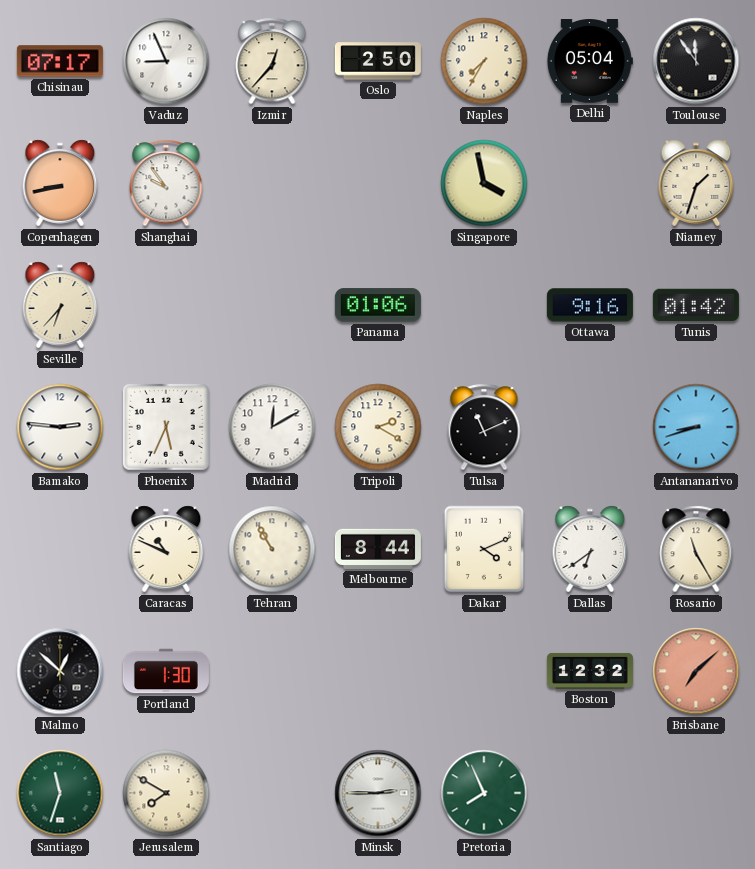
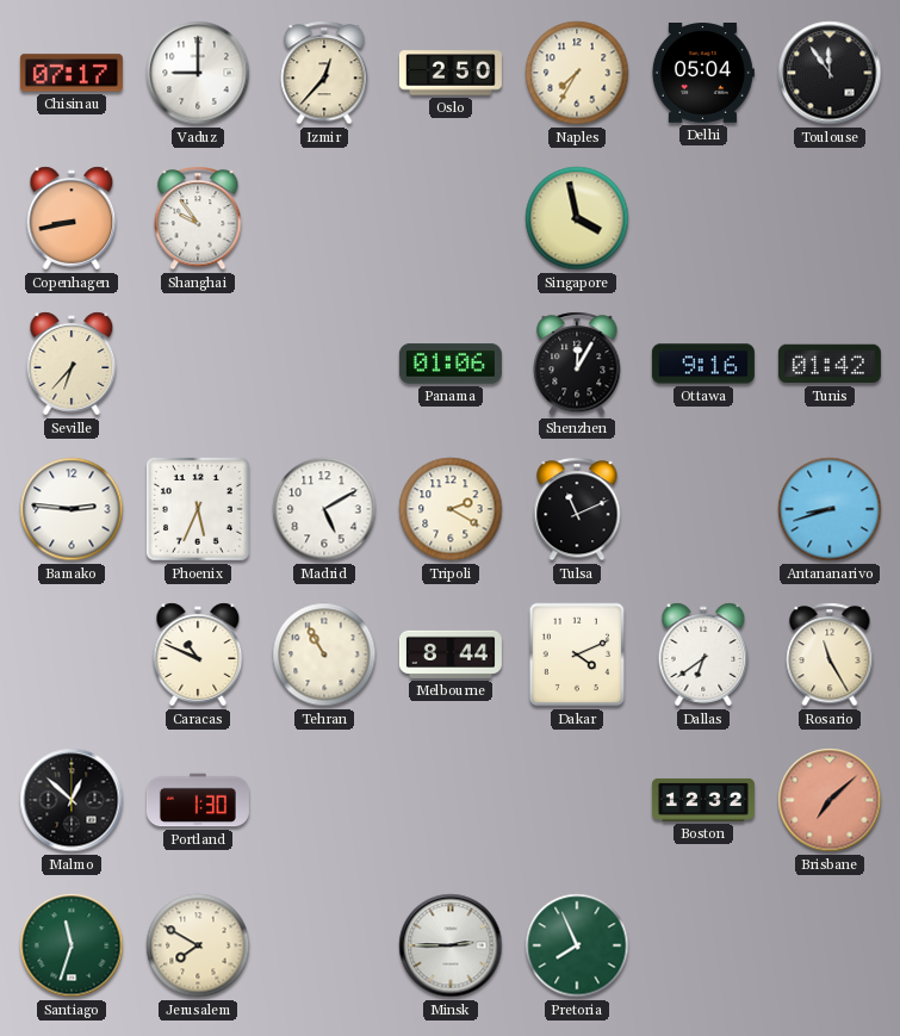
Vaduz: 8:56 -> 9:00
Niamey: 1:33 -> none
Shenzhen: none -> 12:05
Madrid: 12:10 -> 5:10
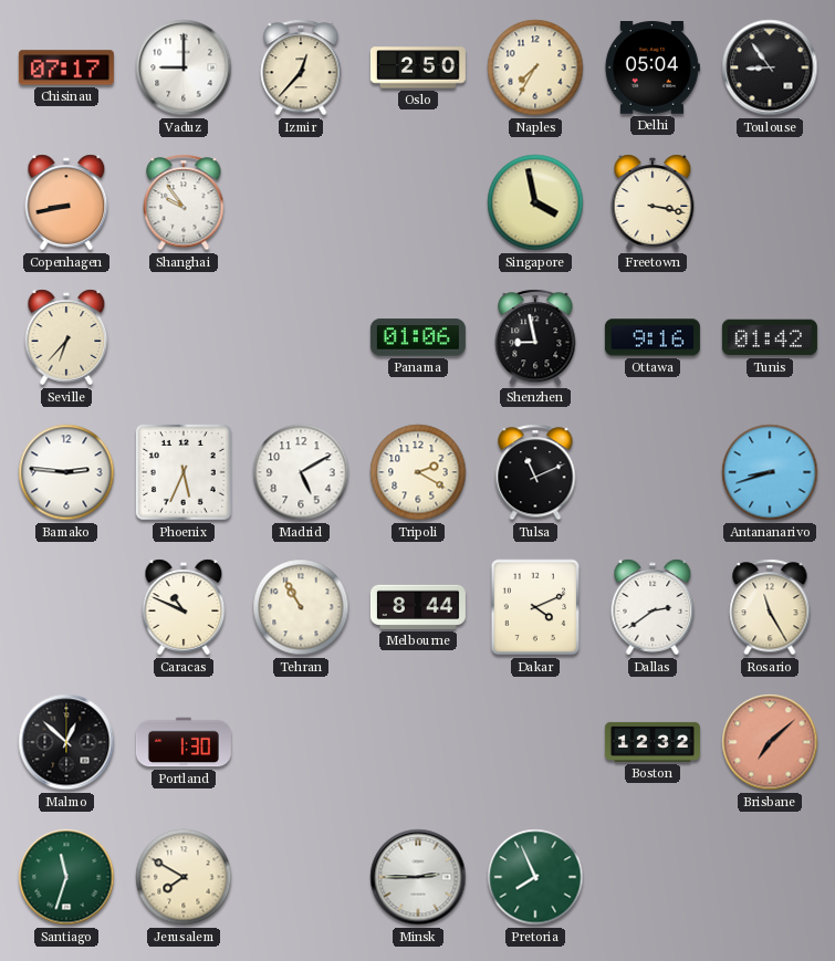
Toulouse: 11:54 -> 8:54
Freetown: none -> 3:17
Shenzhen: 12:05 -> 8:58
Dallas: 6:39 -> 2:39
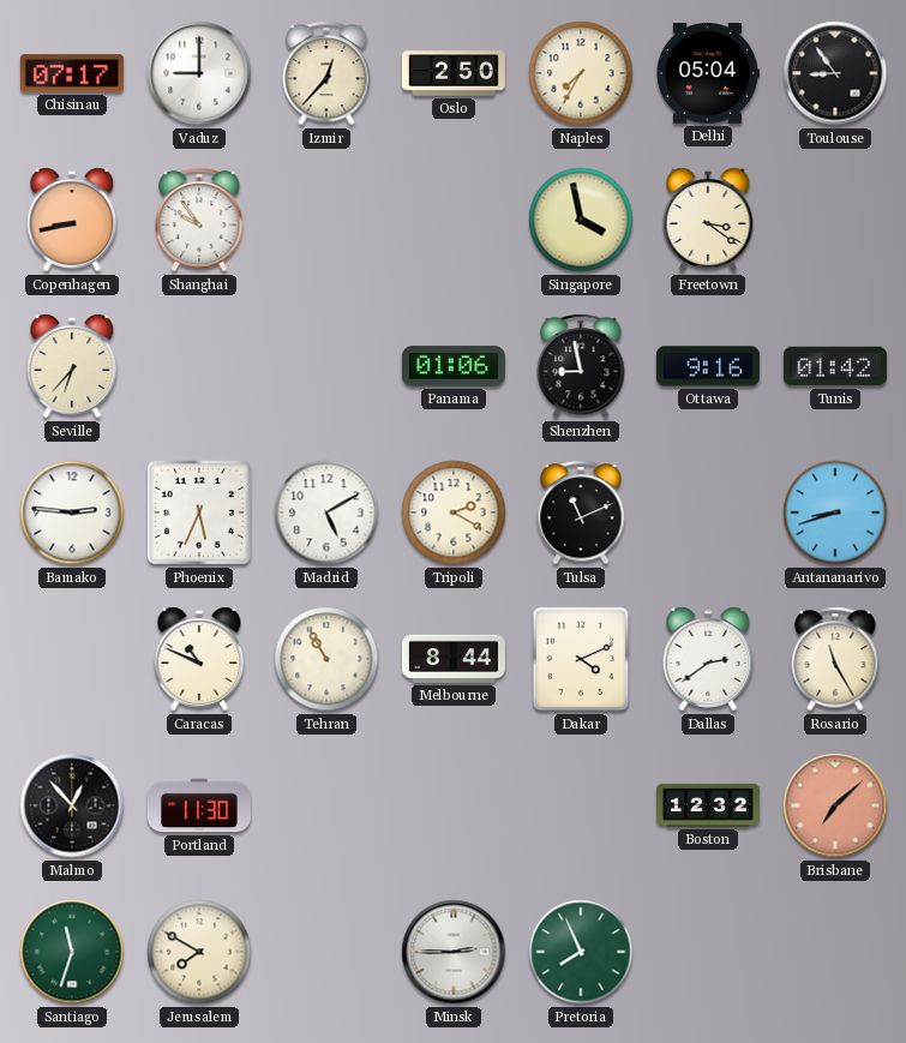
Freetown: 3:17 -> 3:21
Malmo: 12:52 -> 12:53
Portland: 1:30 -> 11:30
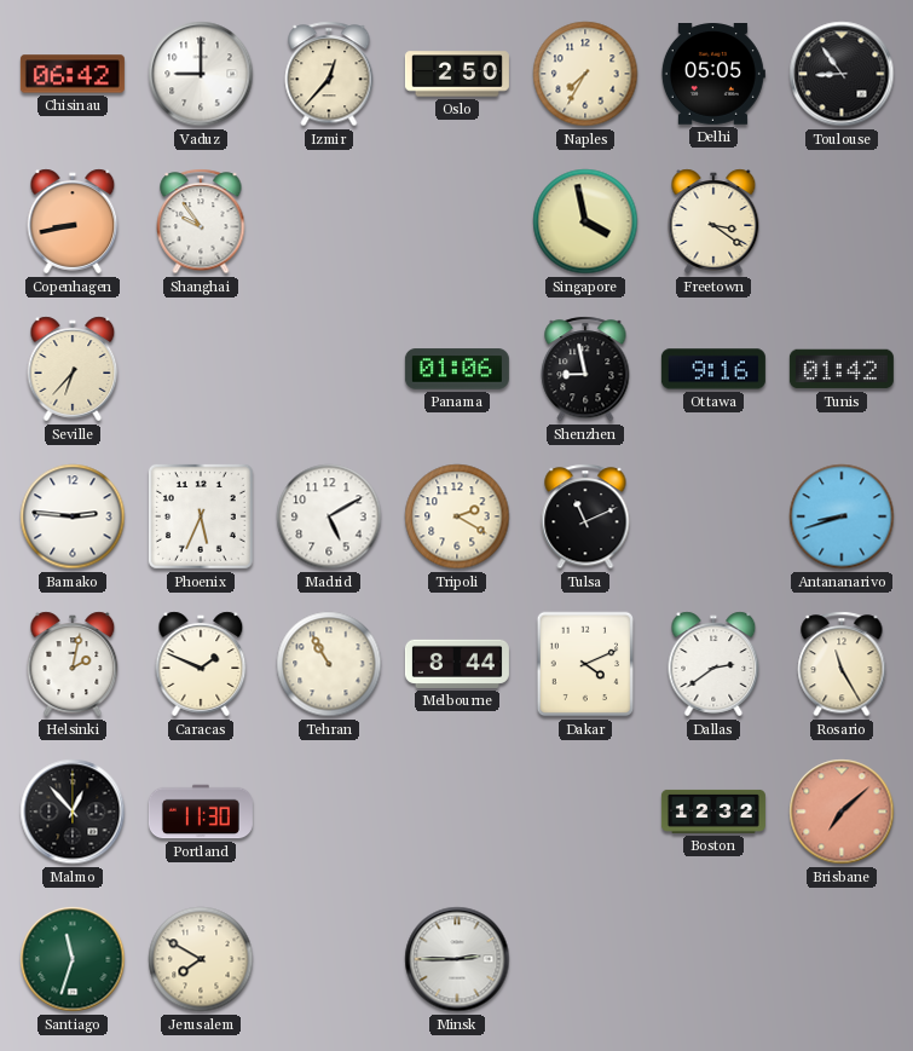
Chisinau: 07:17 -> 06:42
Delhi: 05:04 -> 05:05
Helsinki: none -> 2:02
Caracas: 10:49 -> 1:49
Pretoria: 7:56 -> none
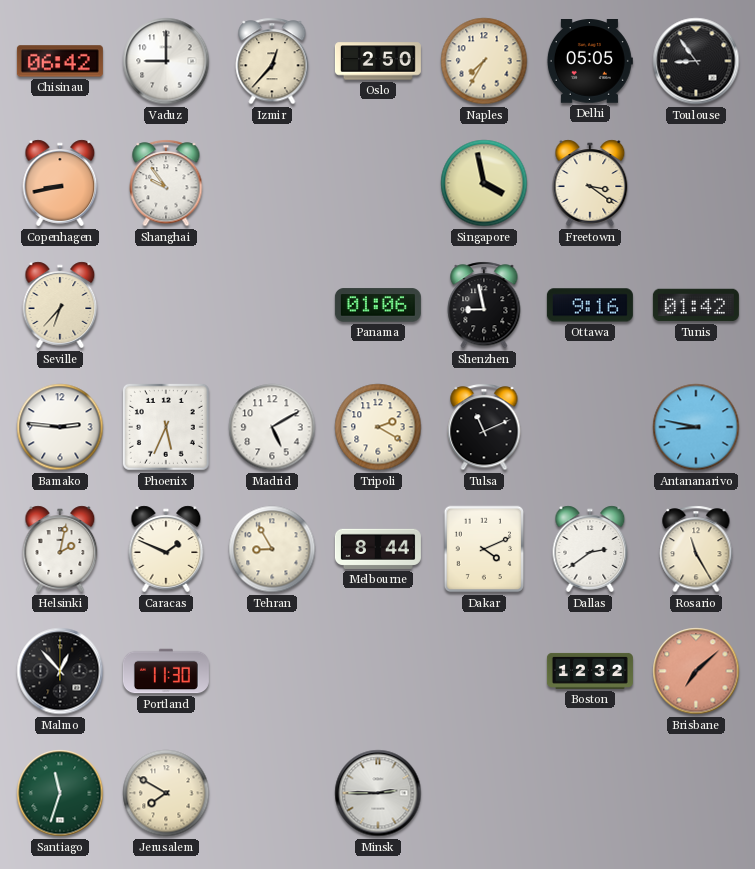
Antananarivo: 8:42 -> 8:47
Tehran: 10:55 -> 8:55
